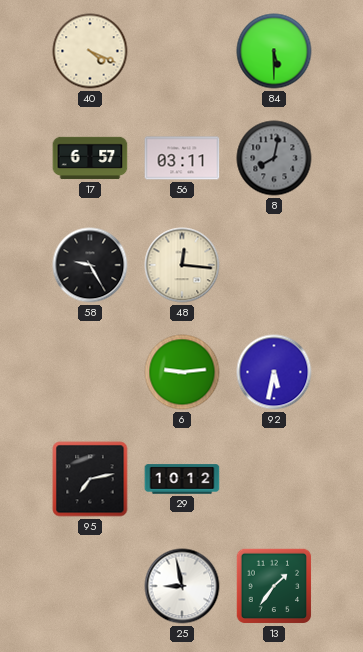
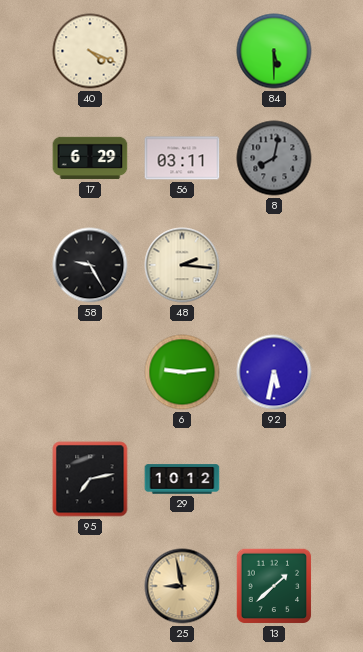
17: 6:57 -> 6:29
48: 12:16 -> 2:16
25 dial: white -> champagne
13: 1:36 -> 1:38
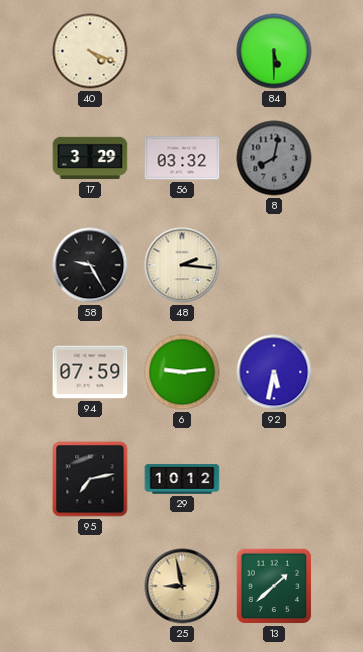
17: 6:29 -> 3:29
56: 03:11 -> 03:32
94: none -> 07:59
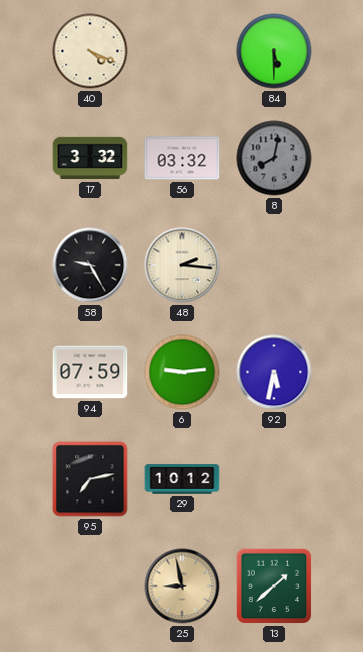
17: 3:29 -> 3:32
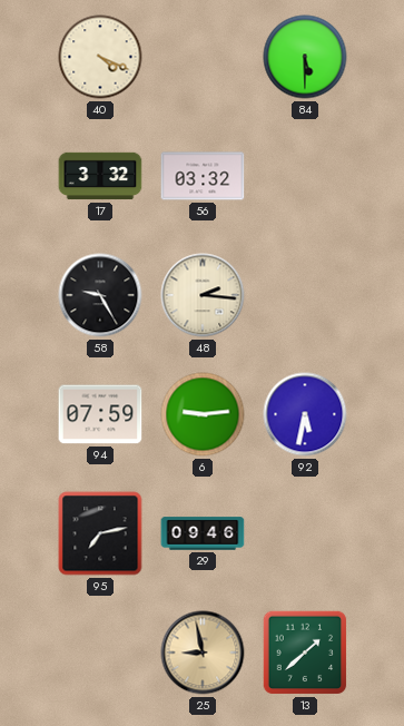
8: 8:02 -> none
29: 10:12 -> 09:46
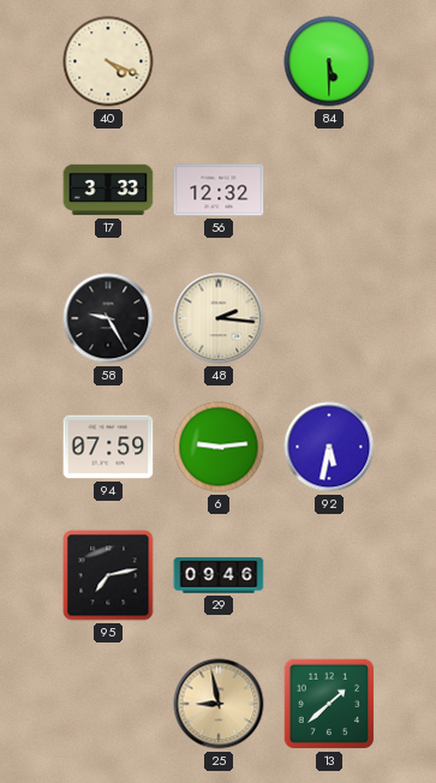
17: 3:32 -> 3:33
56: 03:32 -> 12:32
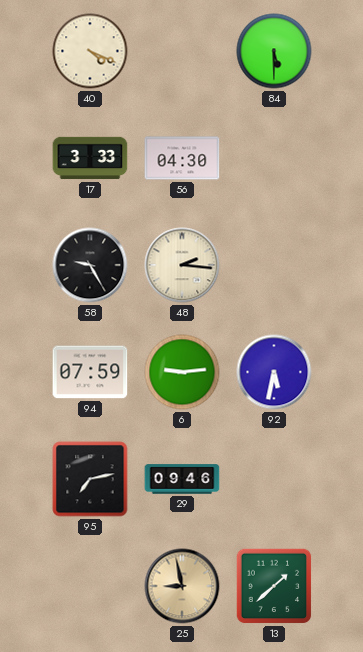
56: 12:32 -> 04:30
